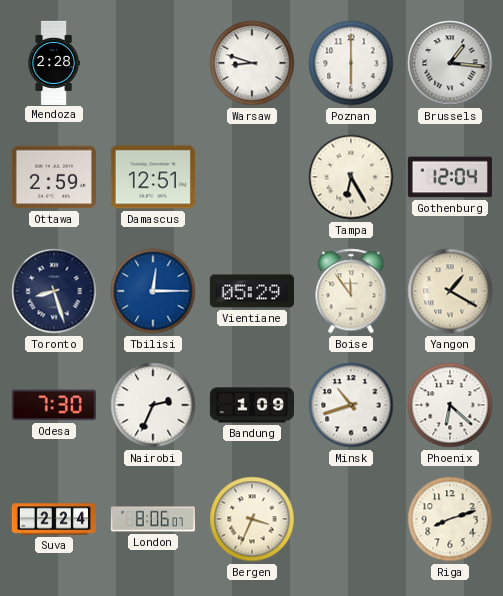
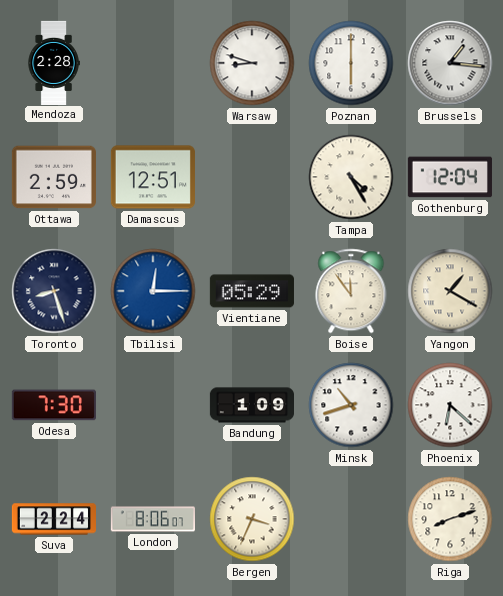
Tampa: 6:25 -> 4:25
Nairobi: 2:34 -> none
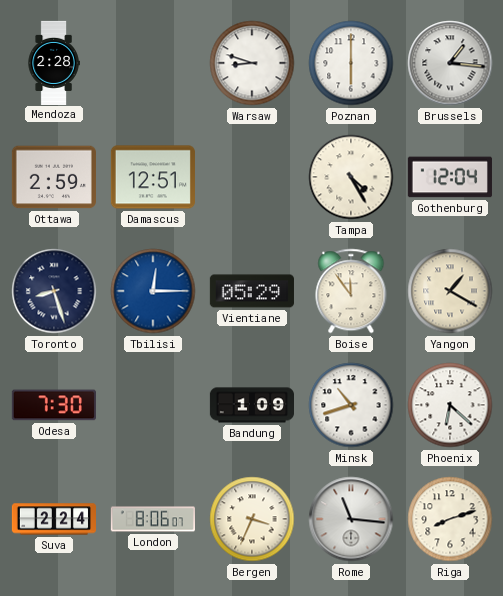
Rome: none -> 11:16
